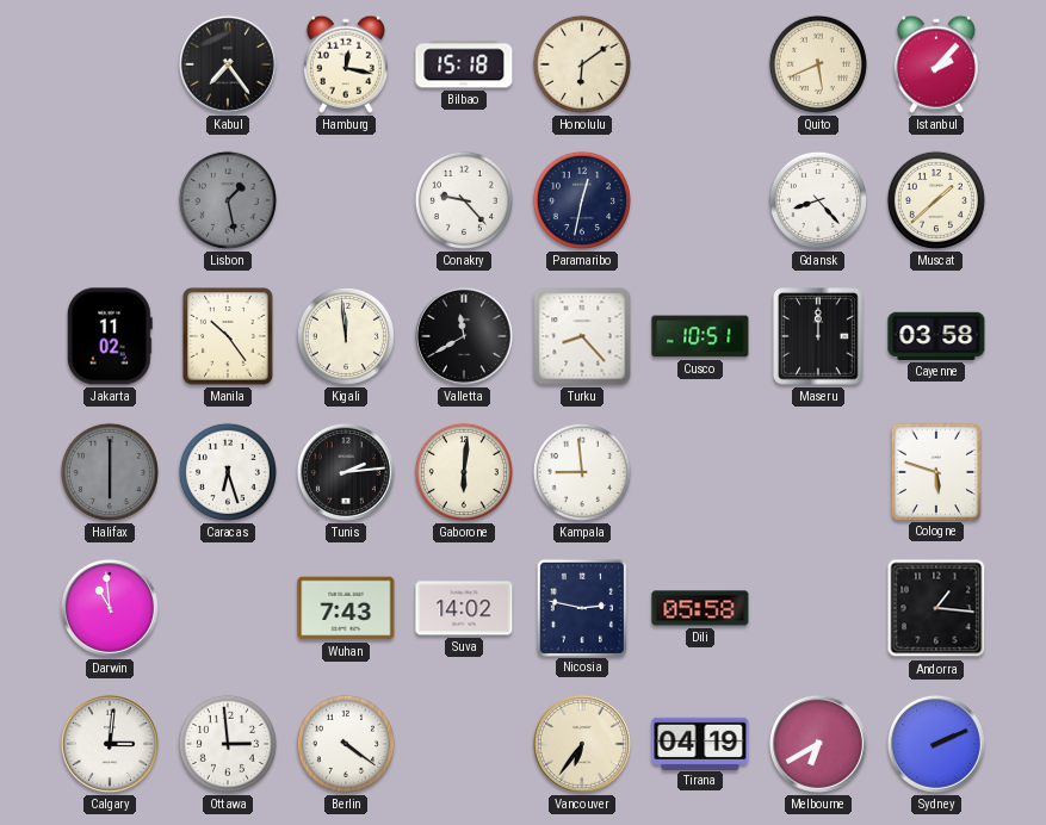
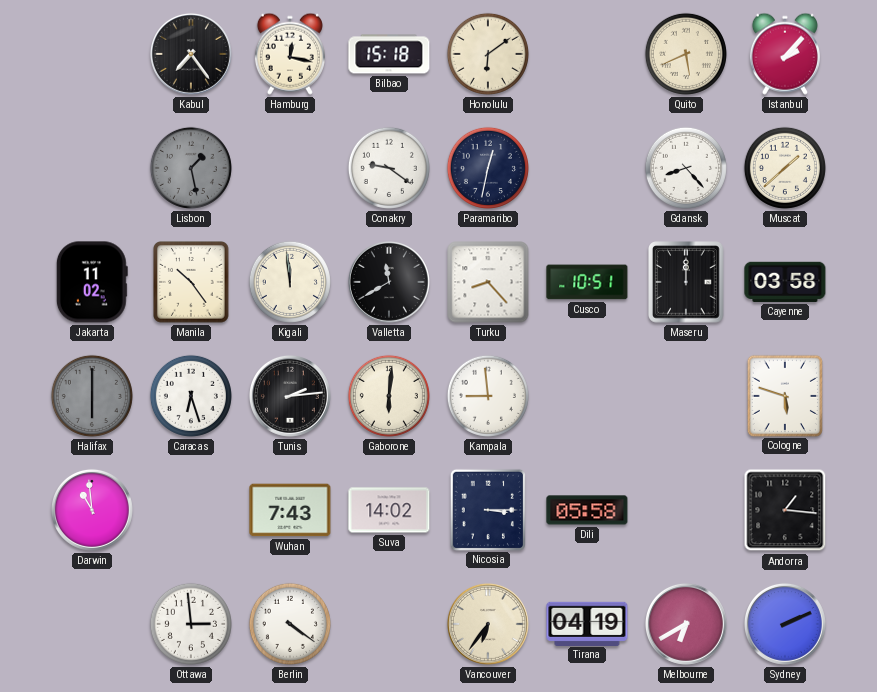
Conakry: 9:23 -> 9:21
Nicosia: 2:47 -> 3:15
Calgary: 3:01 -> none
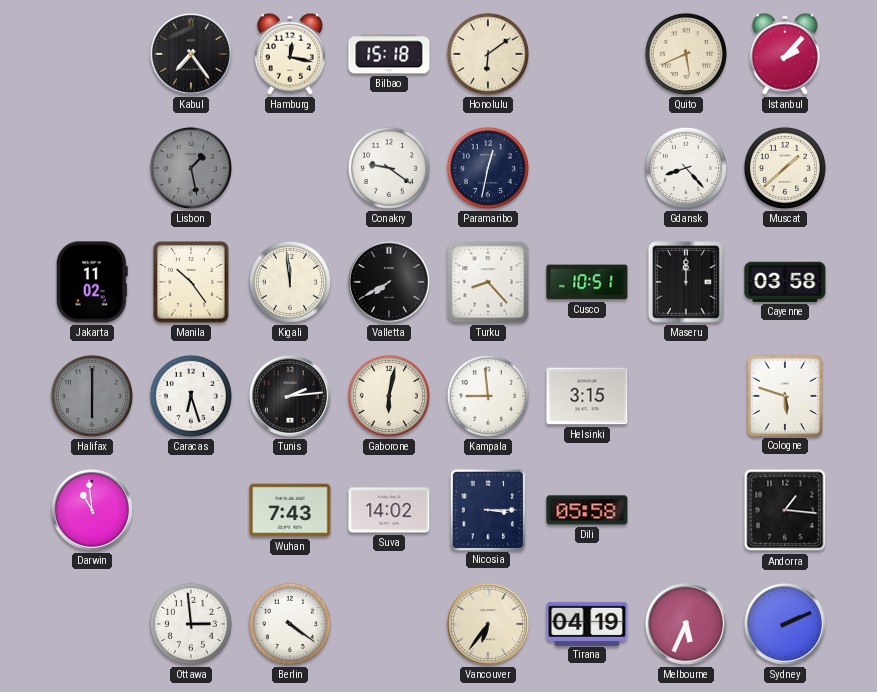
Valletta: 11:40 -> 7:40
Gaborone: 6:01 -> 6:02
Helsinki: none -> 3:15
Melbourne: 6:40 -> 5:34
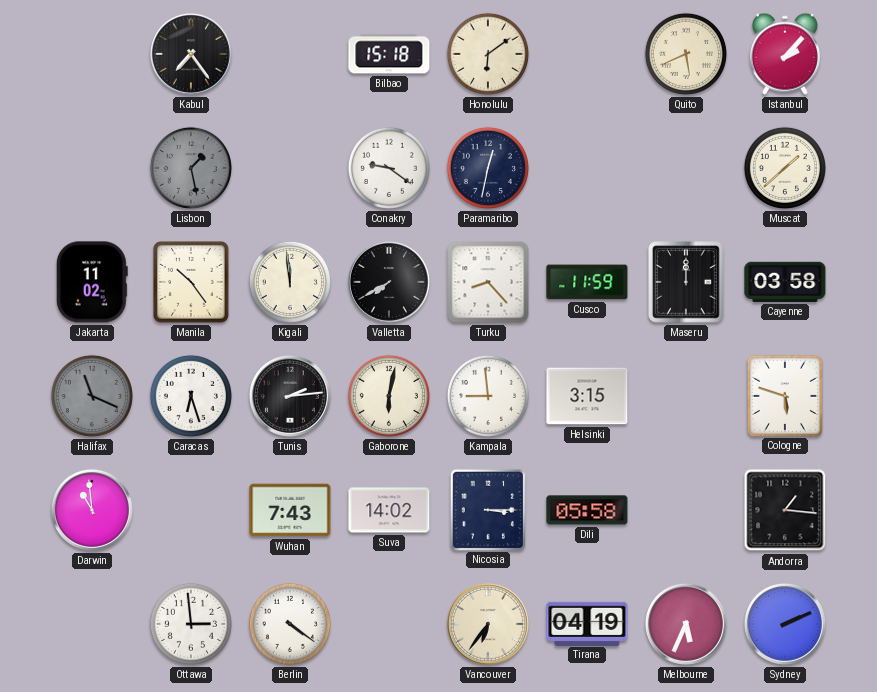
Hamburg: 12:17 -> none
Gdansk: 8:23 -> none
Cusco: 10:51 -> 11:59
Halifax: 6:00 -> 11:19
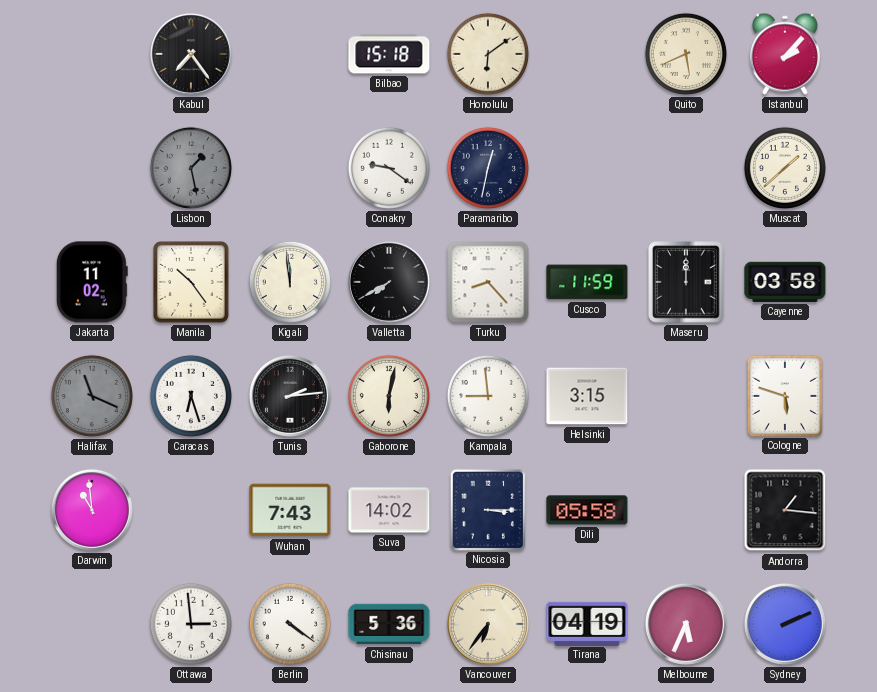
Chisinau: none -> 5:36
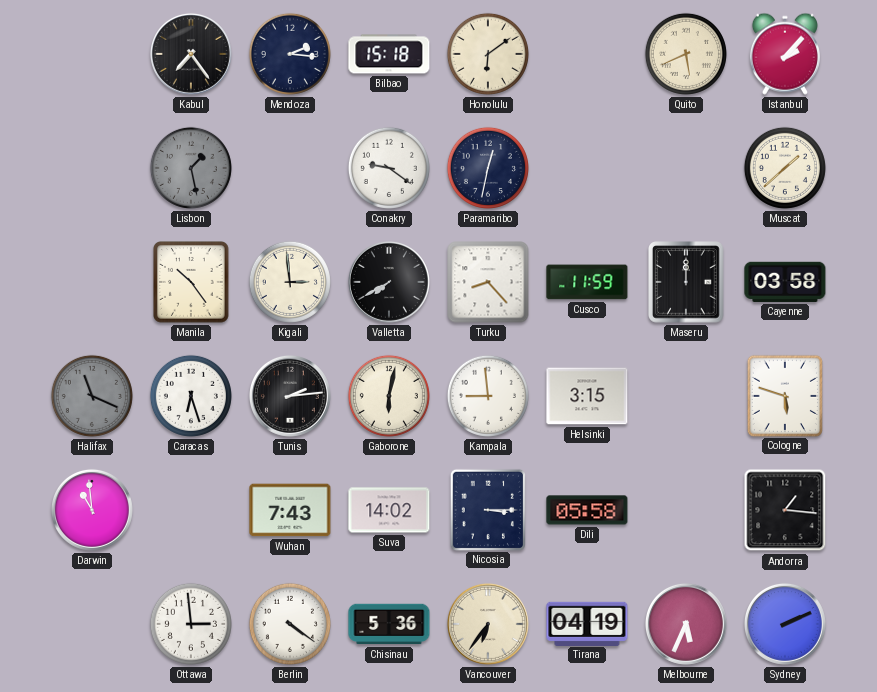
Mendoza: none -> 2:16
Jakarta: 11:02 -> none
Kigali: 11:59 -> 2:59
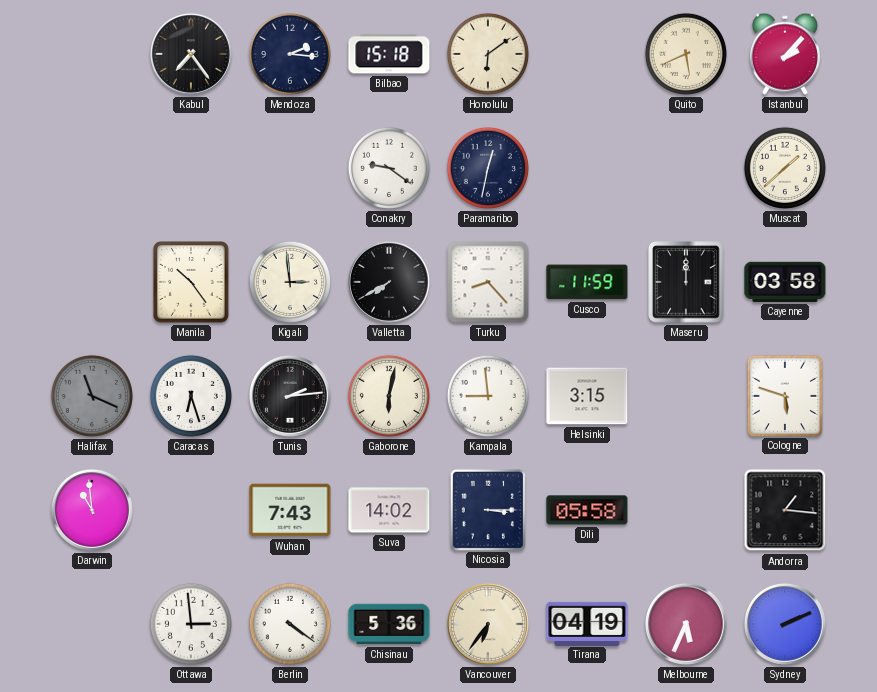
Lisbon: 1:28 -> none
